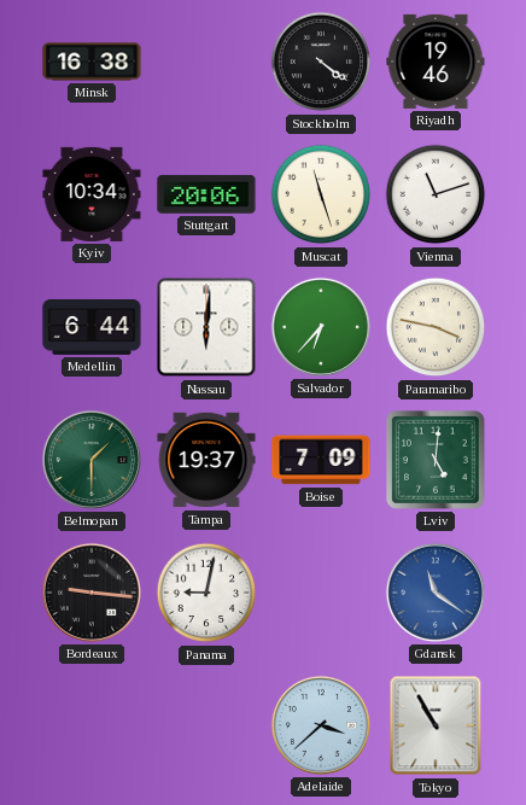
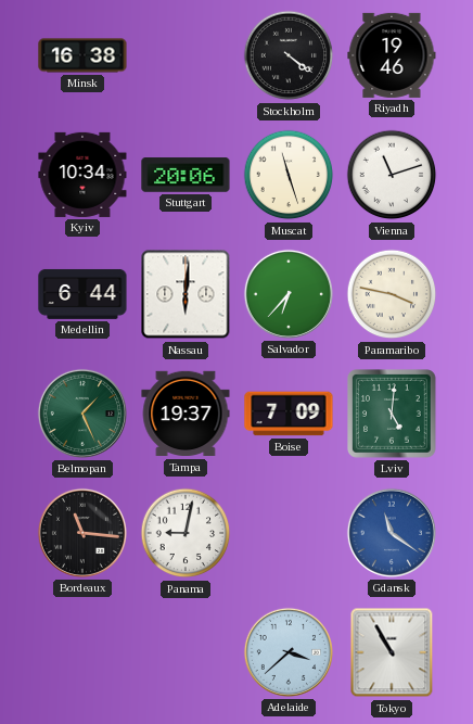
Belmopan: 1:30 -> 1:26
Bordeaux: 9:16 -> 11:16
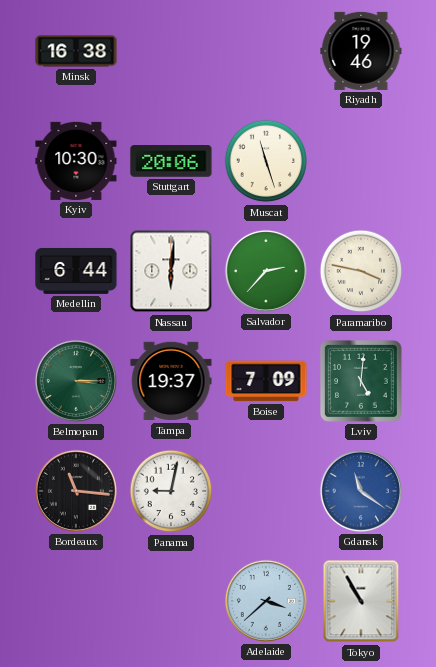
Stockholm: 4:21 -> none
Kyiv: 10:34 -> 10:30
Vienna: 11:12 -> none
Salvador: 6:37 -> 2:37
Belmopan: 1:26 -> 3:15
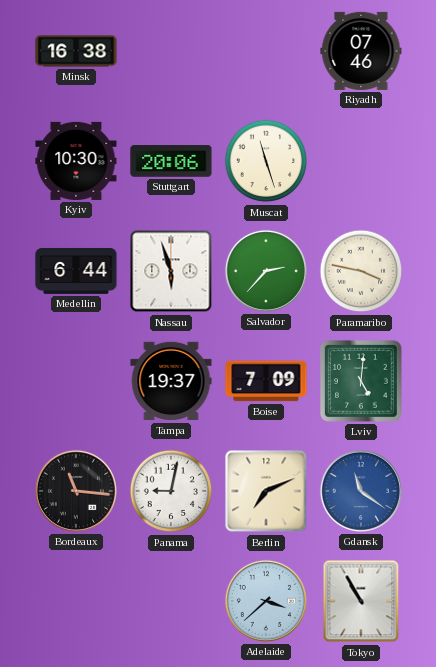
Riyadh: 19:46 -> 07:46
Nassau: 6:01 -> 5:57
Belmopan: 3:15 -> none
Berlin: none -> 7:11
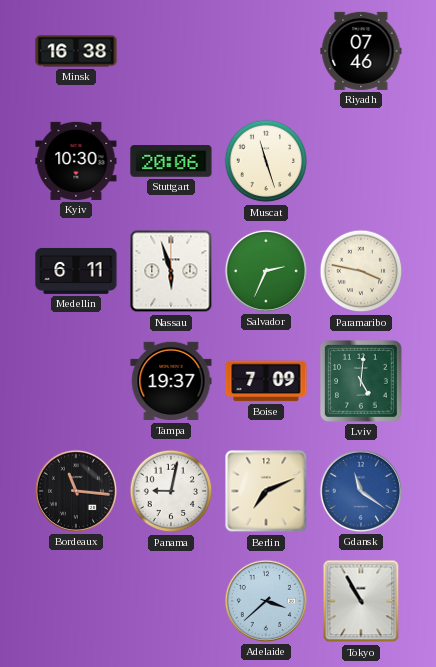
Medellin: 6:44 -> 6:11
Salvador: 2:37 -> 2:34
